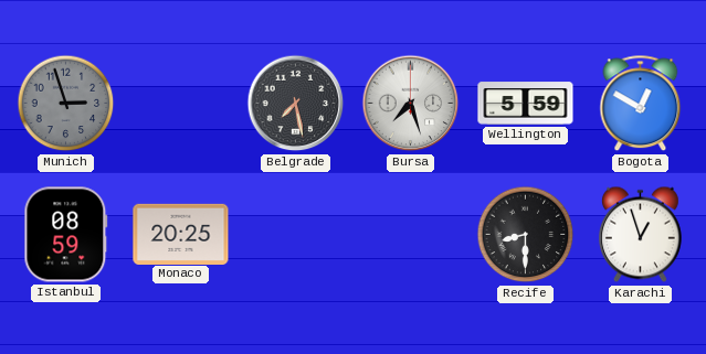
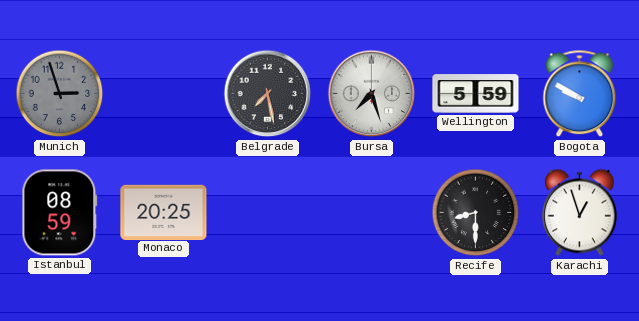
Bogota: 12:50 -> 9:50
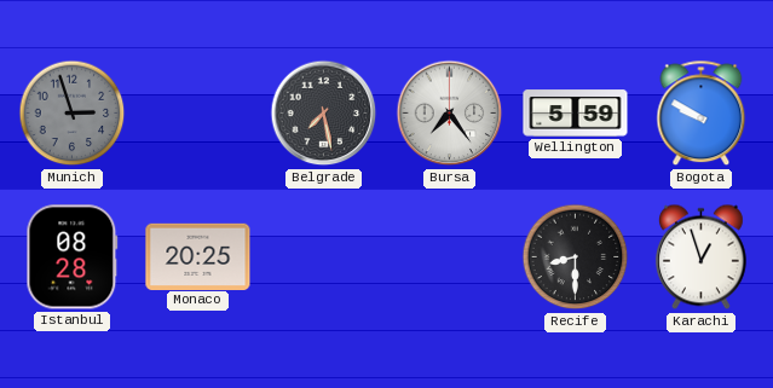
Bursa: 7:27 -> 7:24
Istanbul: 08:59 -> 08:28
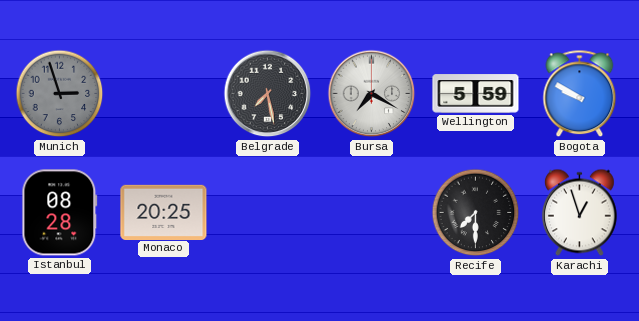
Bursa: 7:24 -> 7:20
Recife: 8:30 -> 7:30
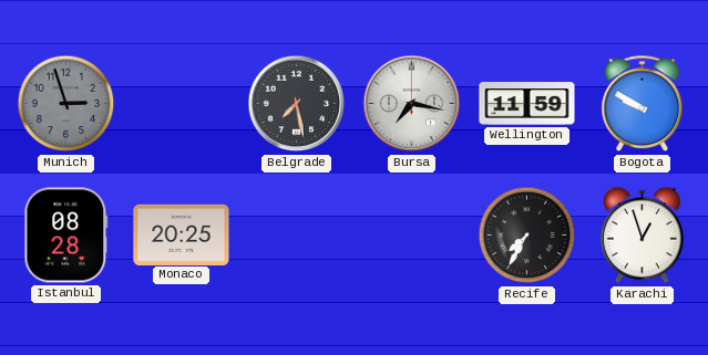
Bursa: 7:20 -> 7:17
Wellington: 5:59 -> 11:59
Recife: 7:30 -> 7:35
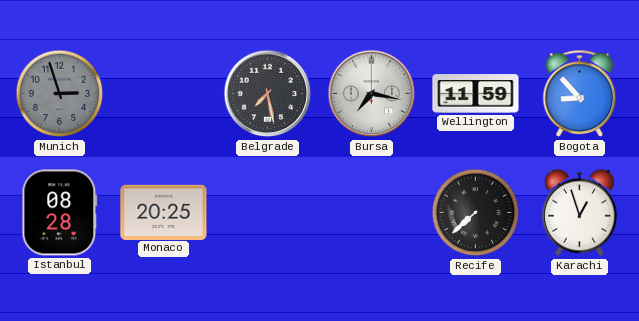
Bogota: 9:50 -> 8:53
Recife: 7:35 -> 7:38
